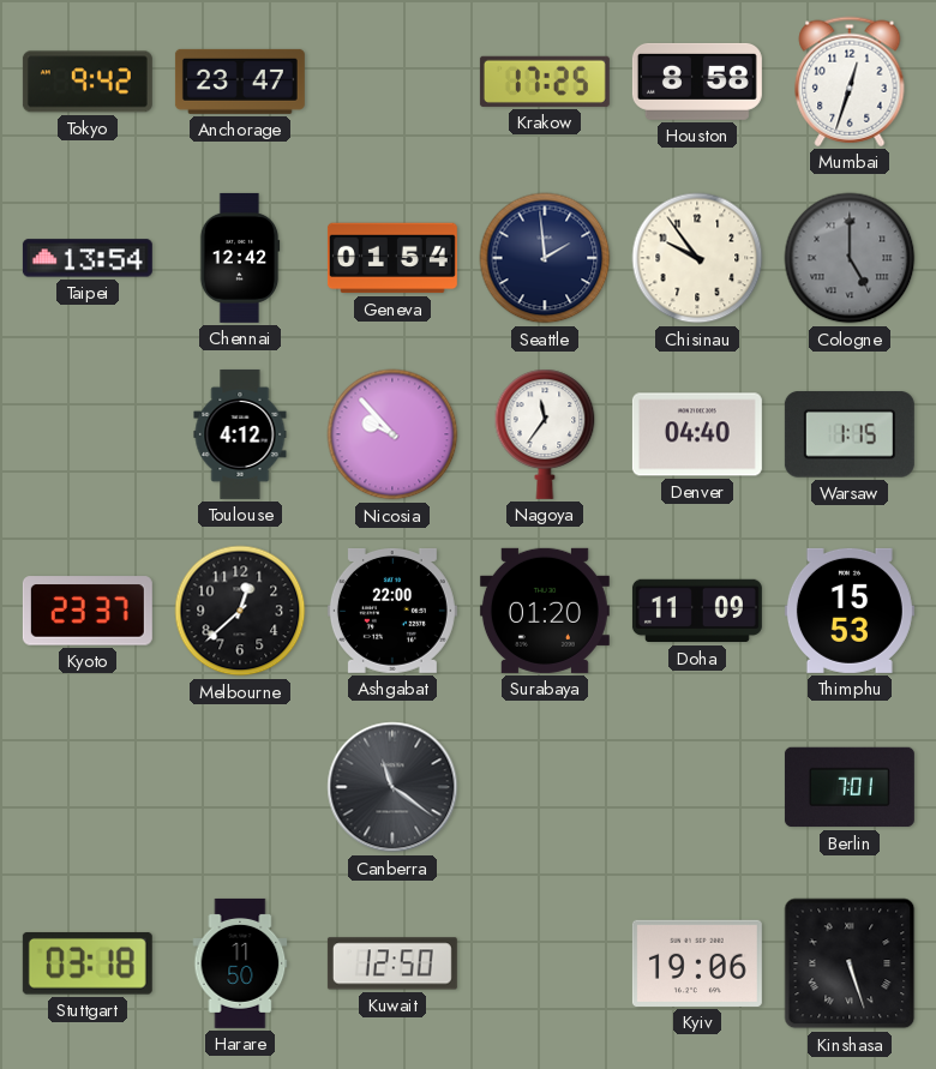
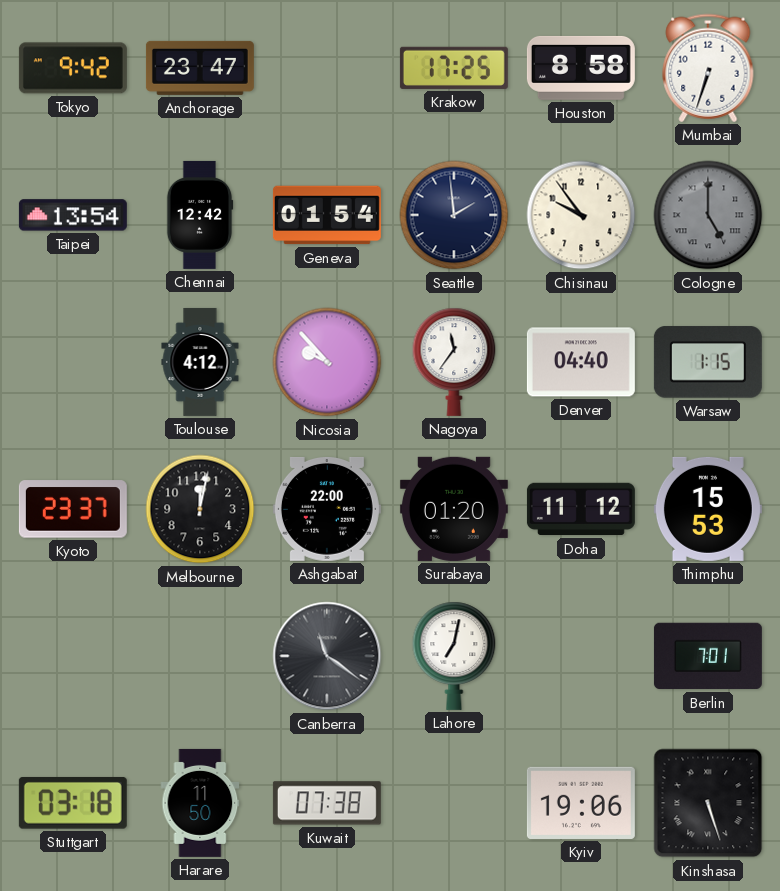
Mumbai: 12:33 -> 6:33
Melbourne: 12:38 -> 12:02
Doha: 11:09 -> 11:12
Lahore: none -> 7:02
Kuwait: 12:50 -> 07:38
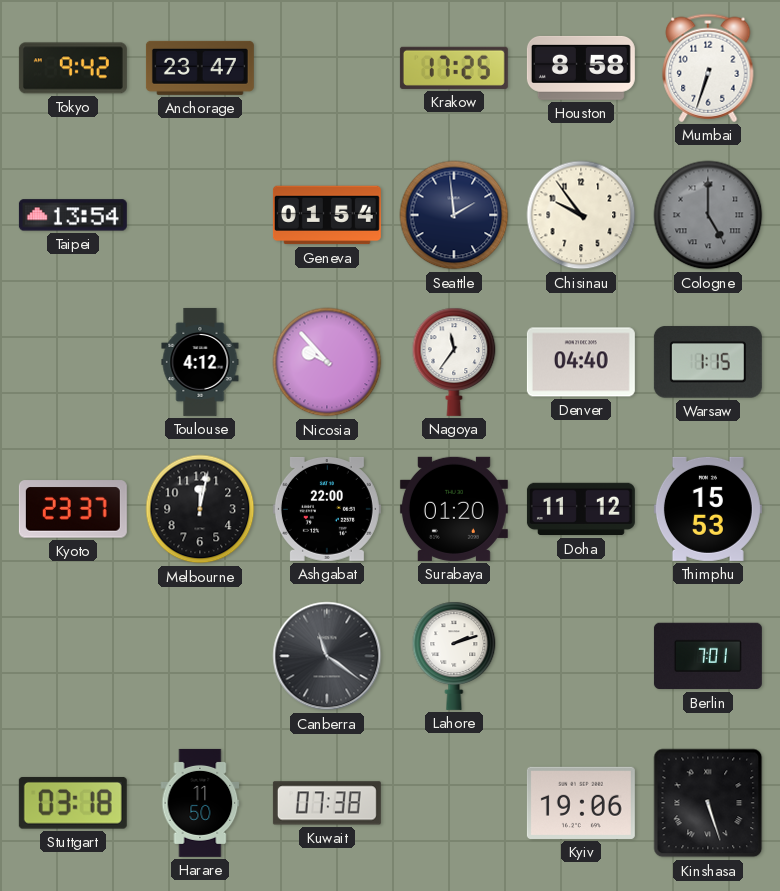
Chennai: 12:42 -> none
Lahore: 7:02 -> 2:12
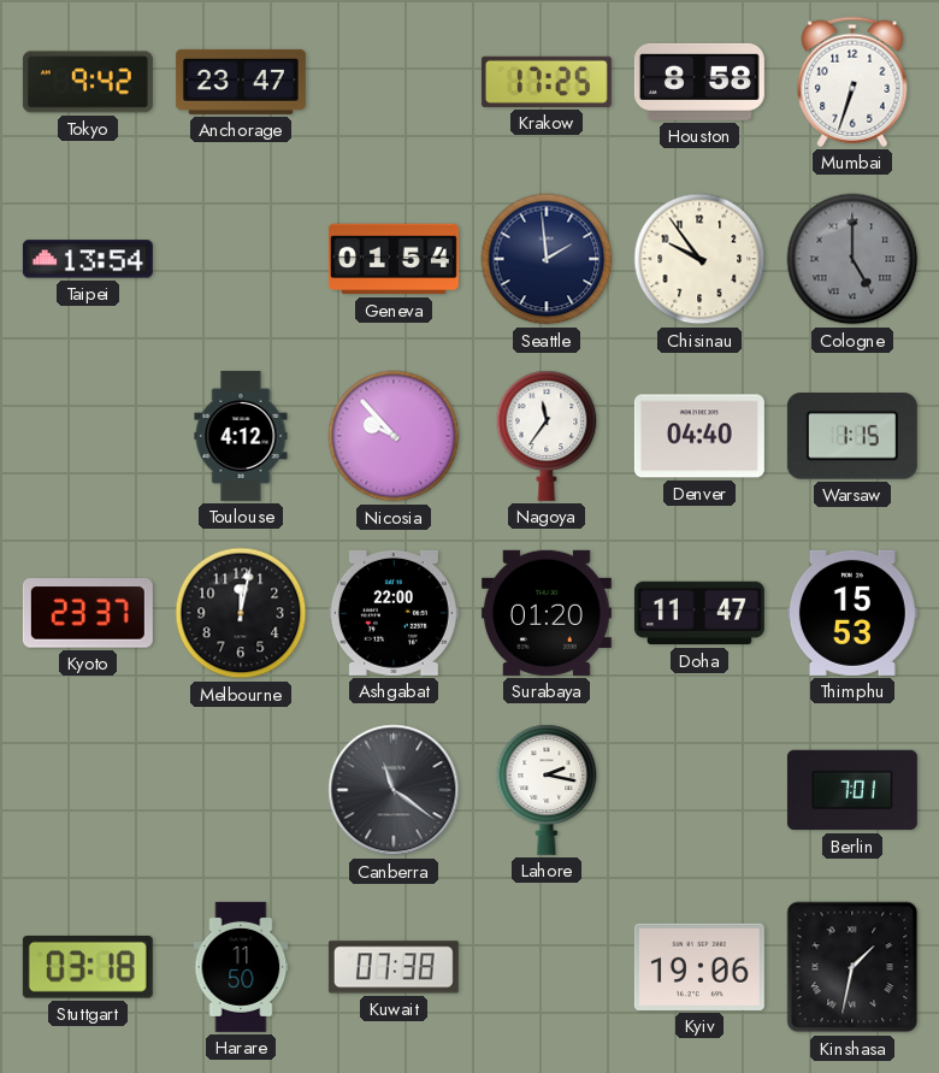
Doha: 11:12 -> 11:47
Lahore: 2:12 -> 2:17
Kinshasa: 5:27 -> 1:32
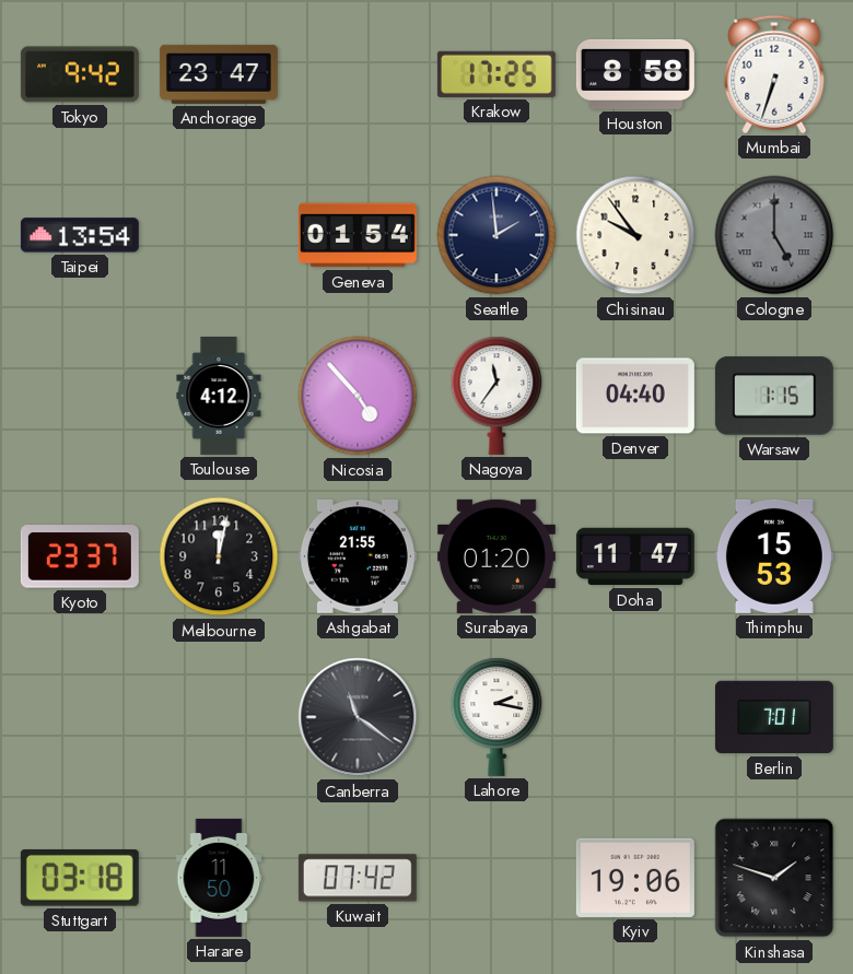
Nicosia: 9:53 -> 4:53
Ashgabat: 22:00 -> 21:55
Kuwait: 07:38 -> 07:42
Kinshasa: 1:32 -> 1:48
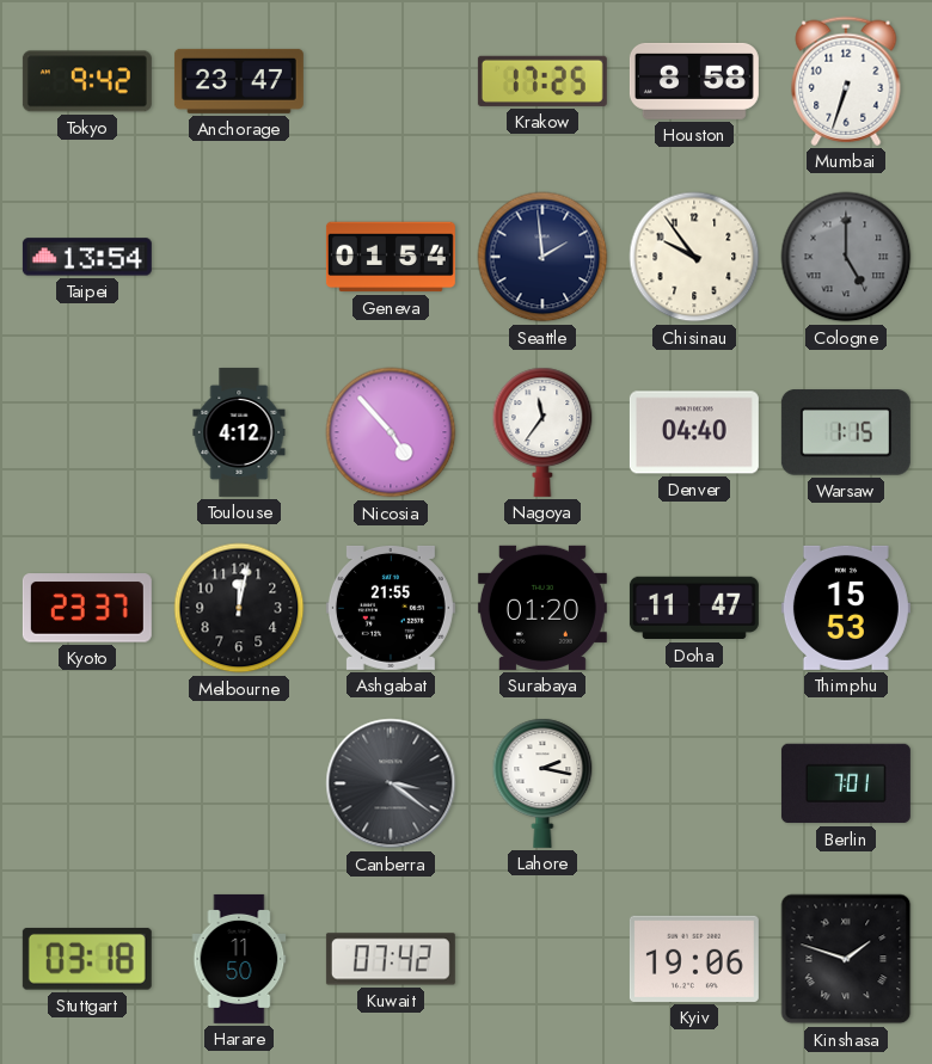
Canberra: 11:21 -> 3:21
